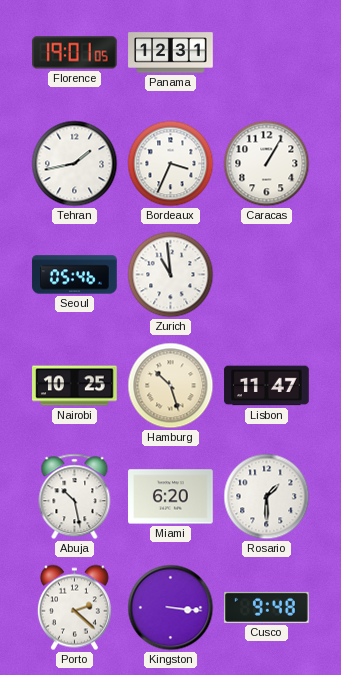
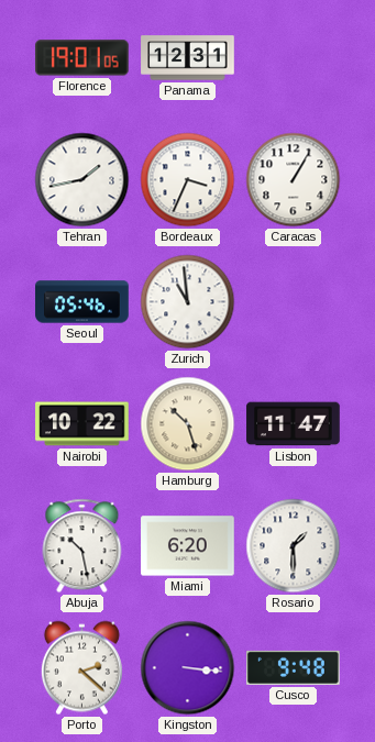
Nairobi: 10:25 -> 10:22
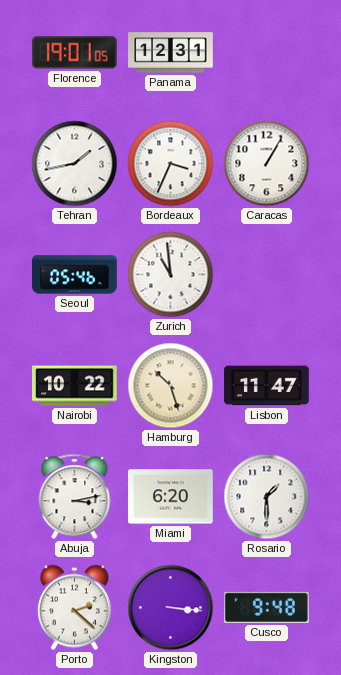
Abuja: 10:28 -> 3:13
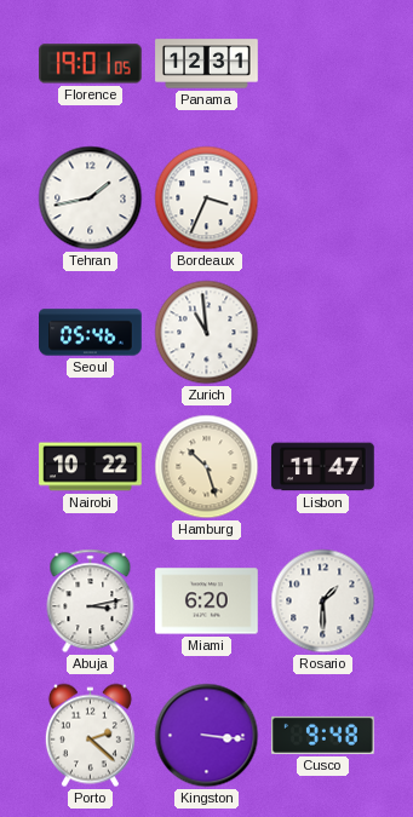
Caracas: 1:05 -> none
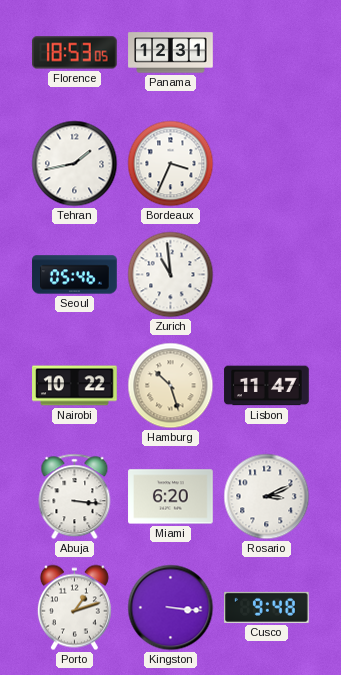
Florence: 19:01 -> 18:53
Abuja: 3:13 -> 3:16
Rosario: 1:30 -> 3:11
Porto: 2:22 -> 1:12
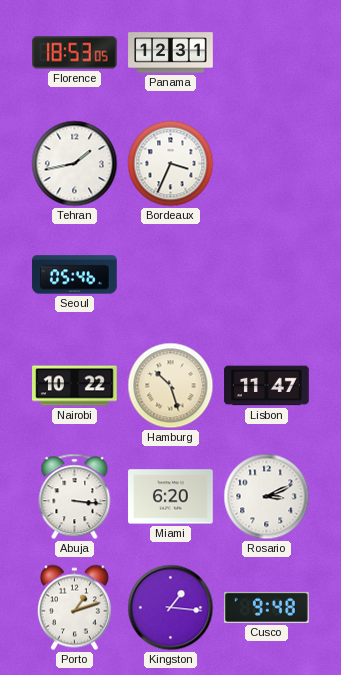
Zurich: 10:59 -> none
Kingston: 3:16 -> 1:16
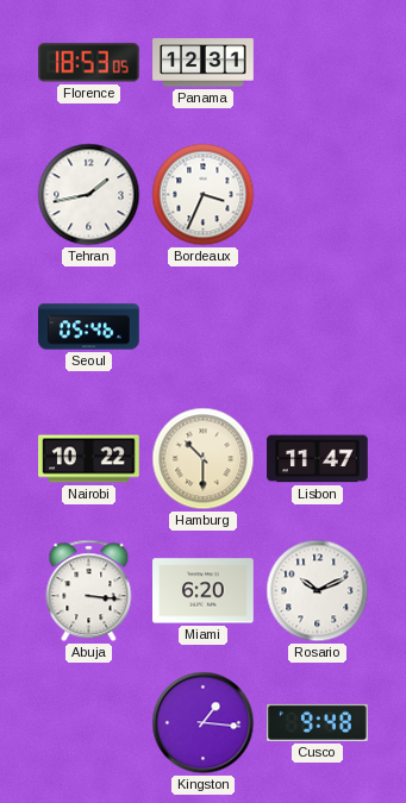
Hamburg: 10:27 -> 10:30
Rosario: 3:11 -> 10:11
Porto: 1:12 -> none
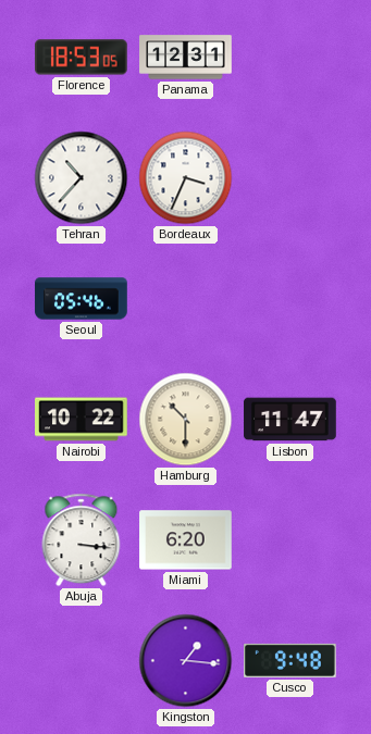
Tehran: 1:43 -> 10:37
Rosario: 10:11 -> none
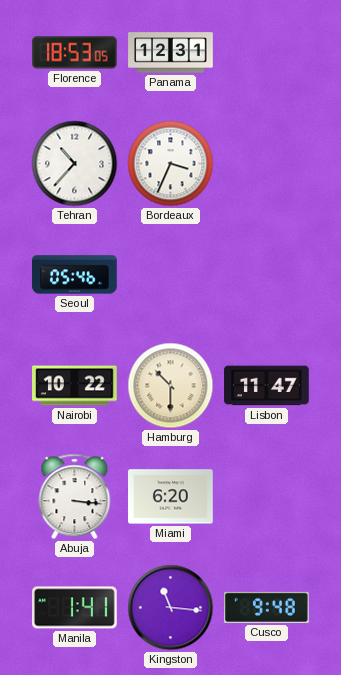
Manila: none -> 1:41
Kingston: 1:16 -> 11:16
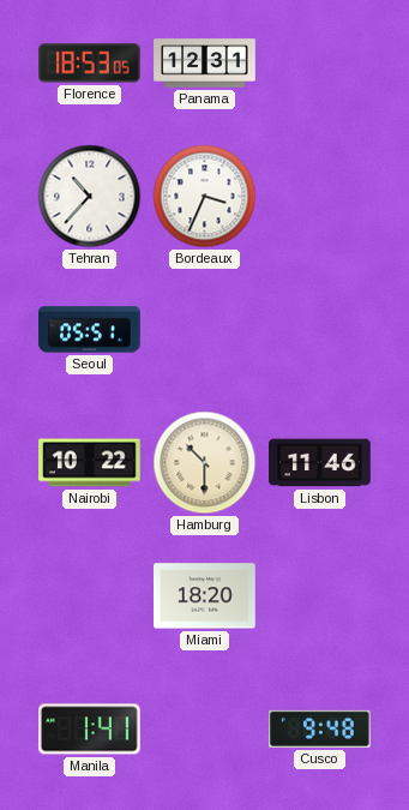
Seoul: 05:46 -> 05:51
Lisbon: 11:47 -> 11:46
Abuja: 3:16 -> none
Miami: 6:20 -> 18:20
Kingston: 11:16 -> none
